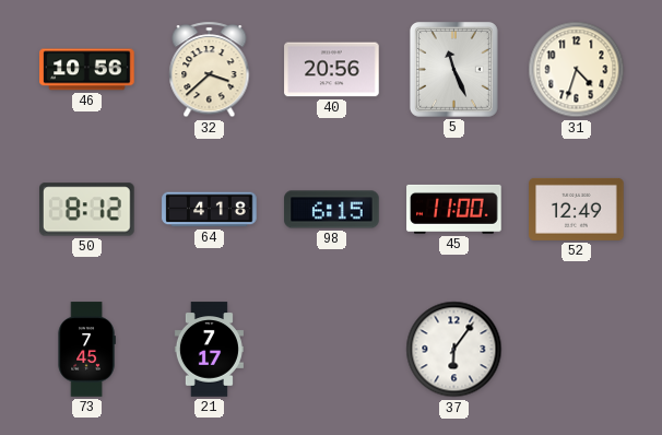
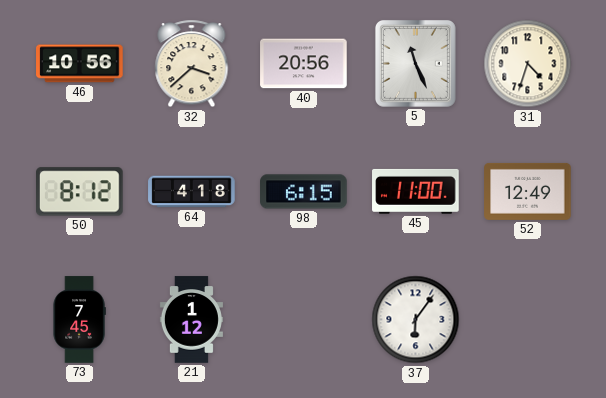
21: 7:17 -> 1:12
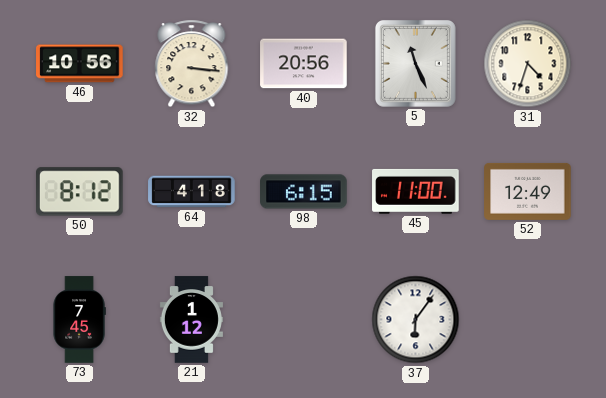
32: 3:38 -> 3:16
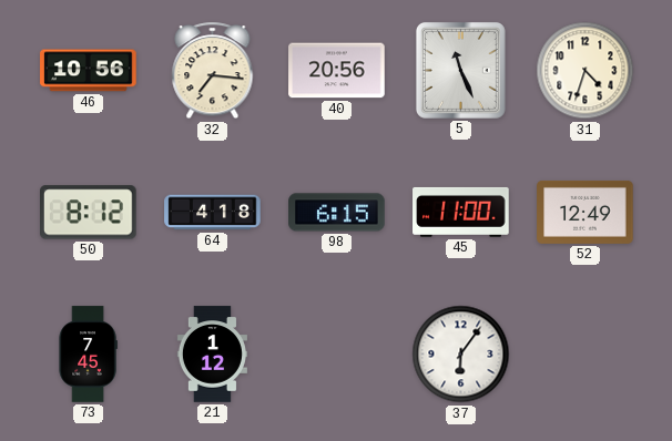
32: 3:16 -> 7:16
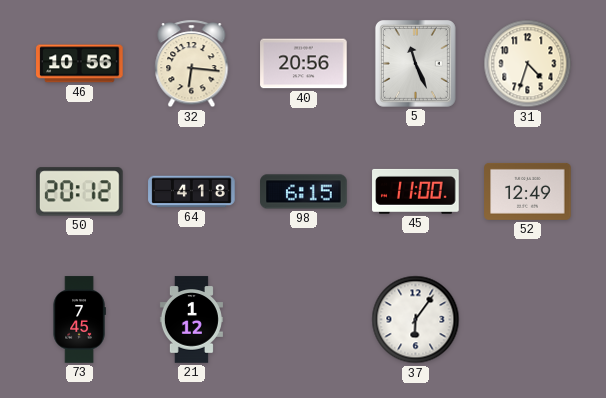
32: 7:16 -> 6:16
50: 8:12 -> 20:12
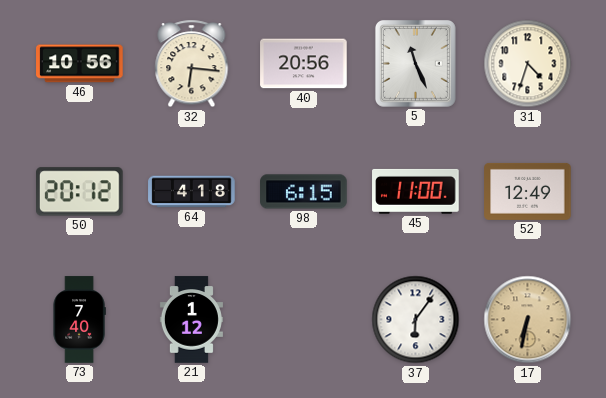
73: 7:45 -> 7:40
17: none -> 6:32
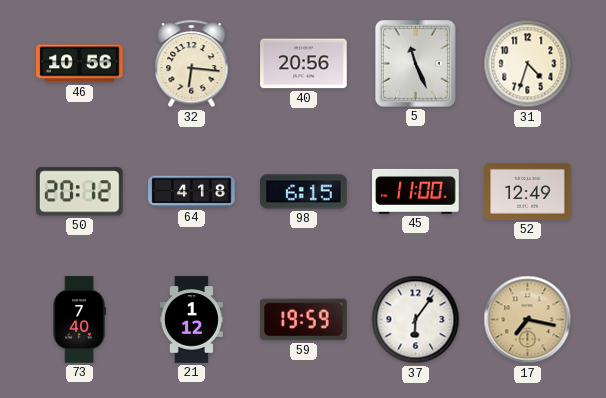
59: none -> 19:59
17: 6:32 -> 7:17
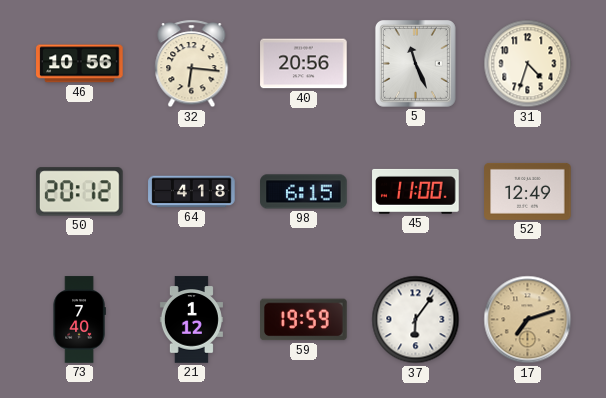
17: 7:17 -> 7:12
